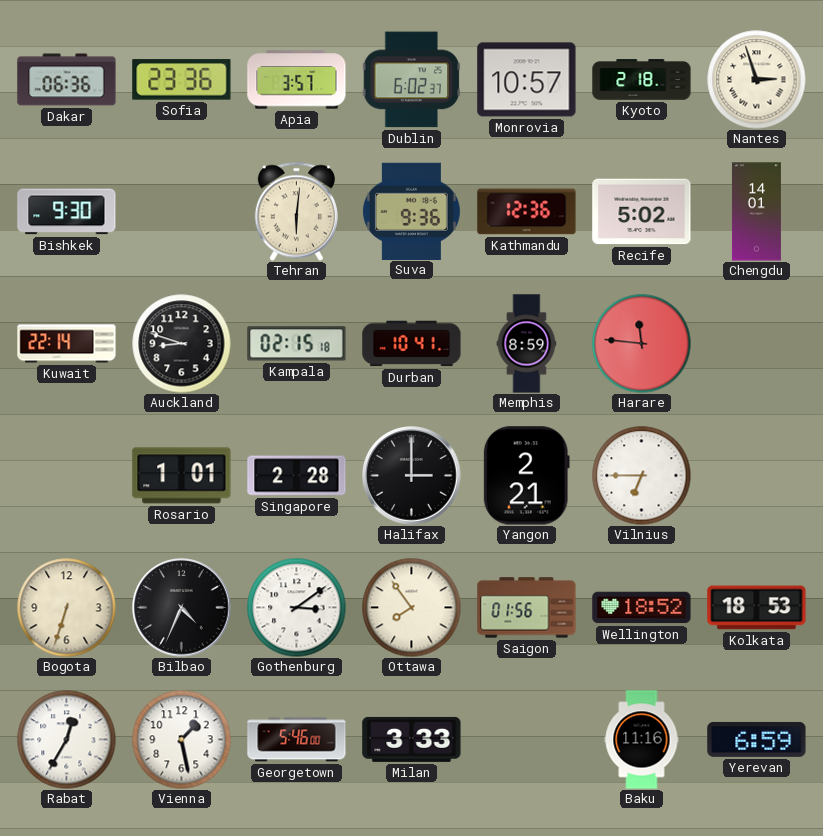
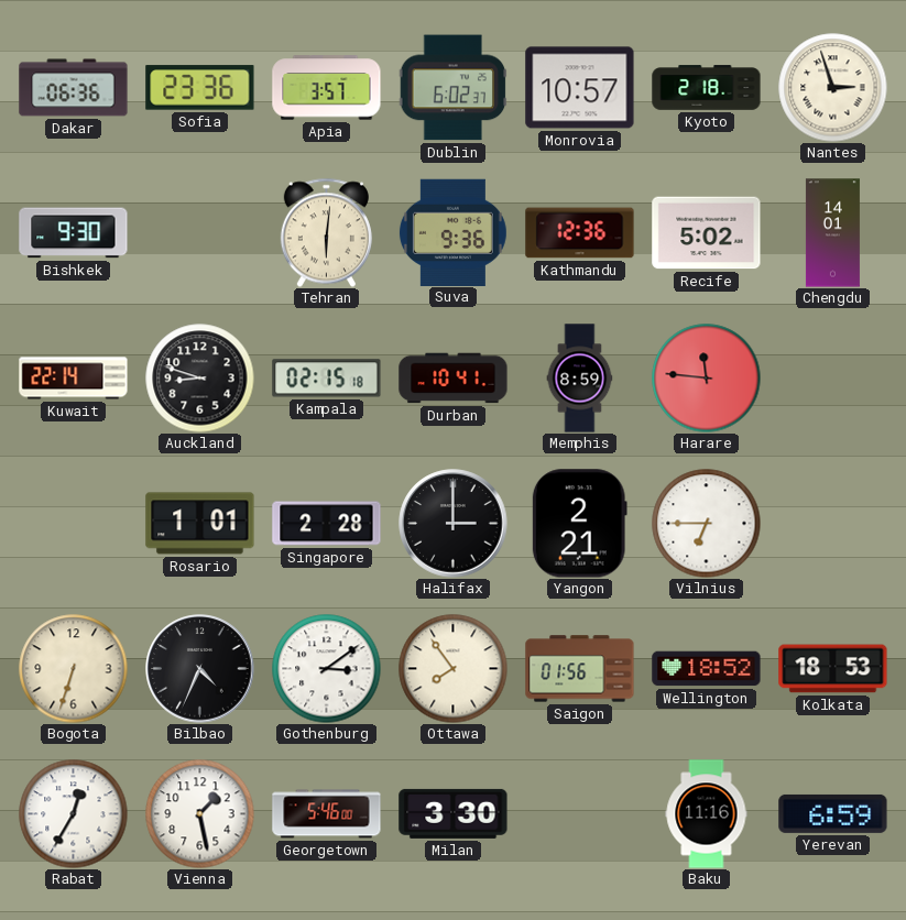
Milan: 3:33 -> 3:30
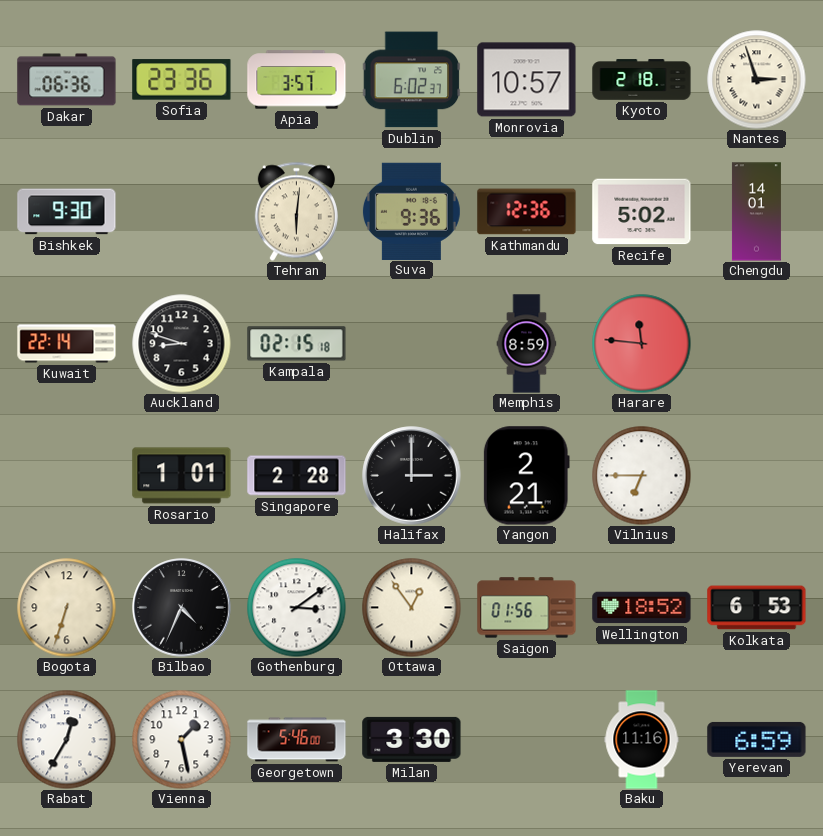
Durban: 10:41 -> none
Ottawa: 7:54 -> 12:54
Kolkata: 18:53 -> 6:53
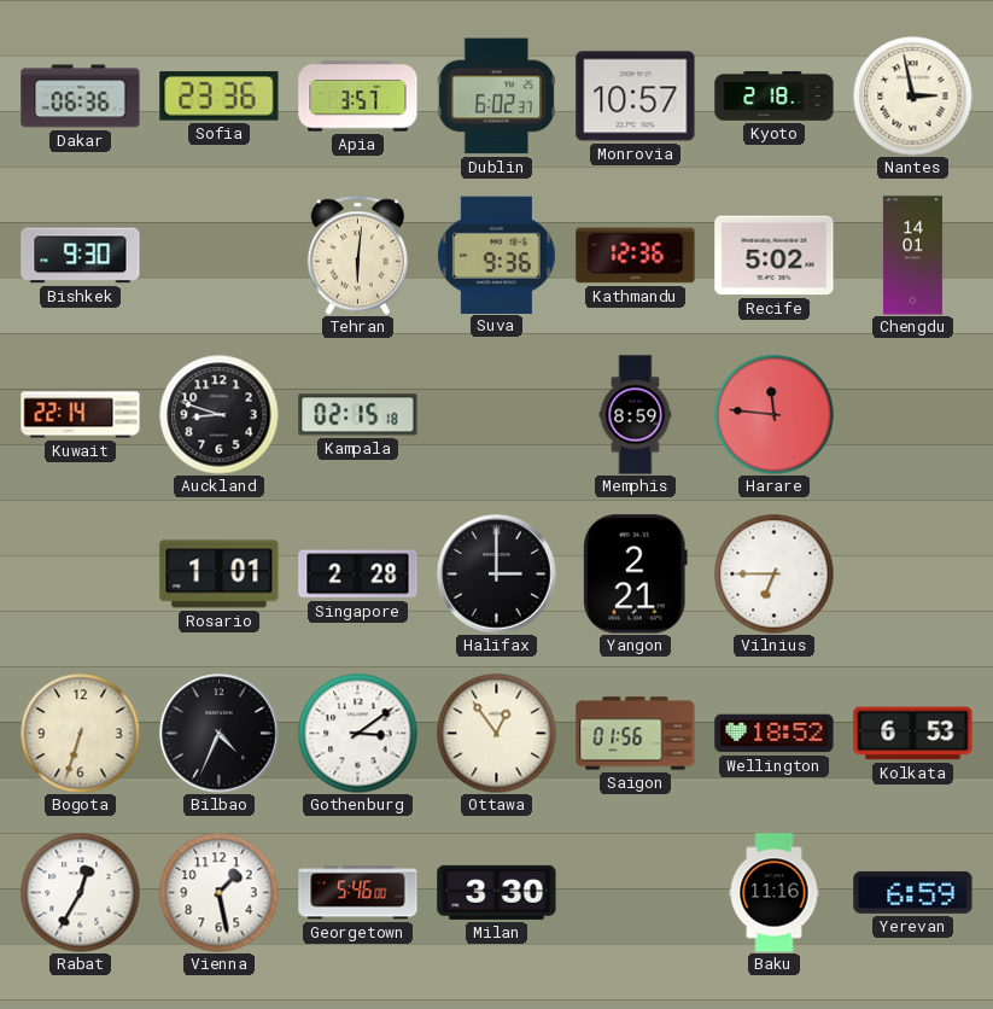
Nantes: 2:57 -> 2:58
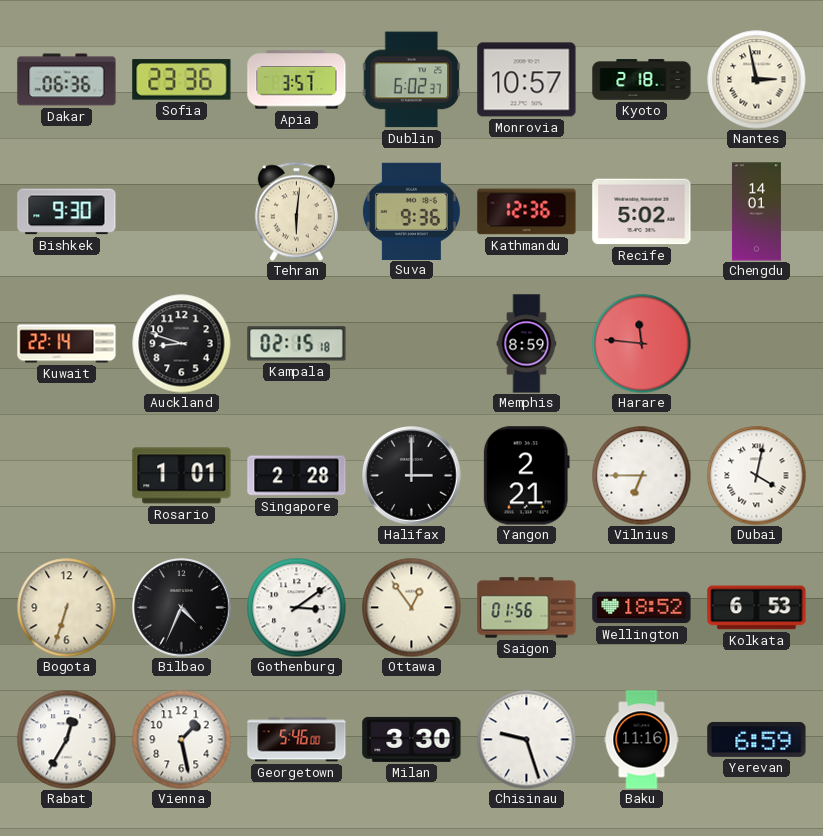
Dubai: none -> 4:02
Chisinau: none -> 9:27
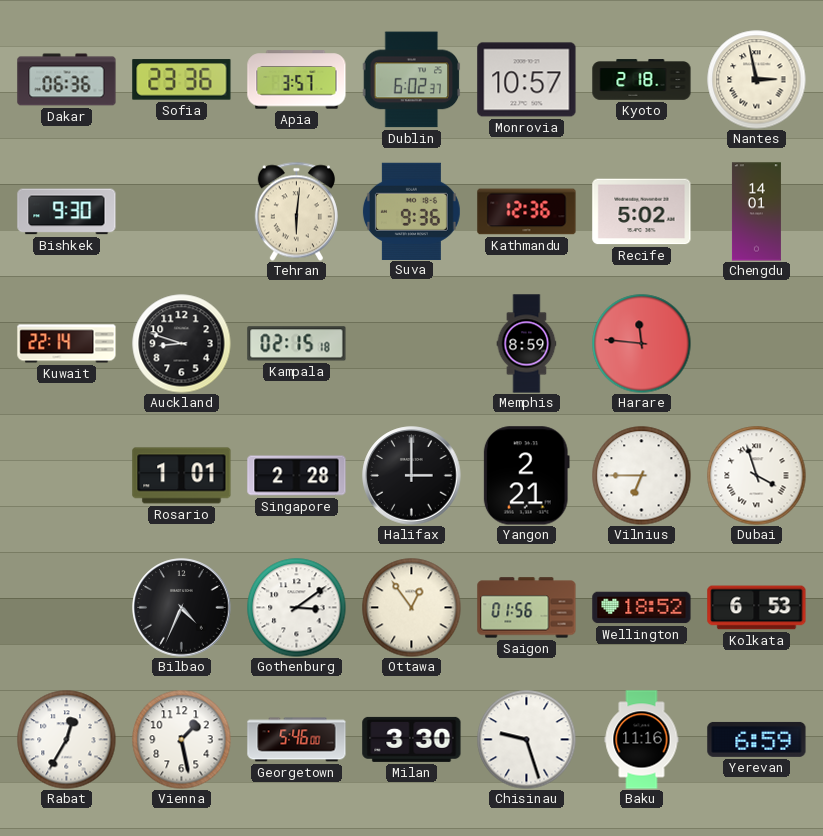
Dubai: 4:02 -> 3:57
Bogota: 6:33 -> none
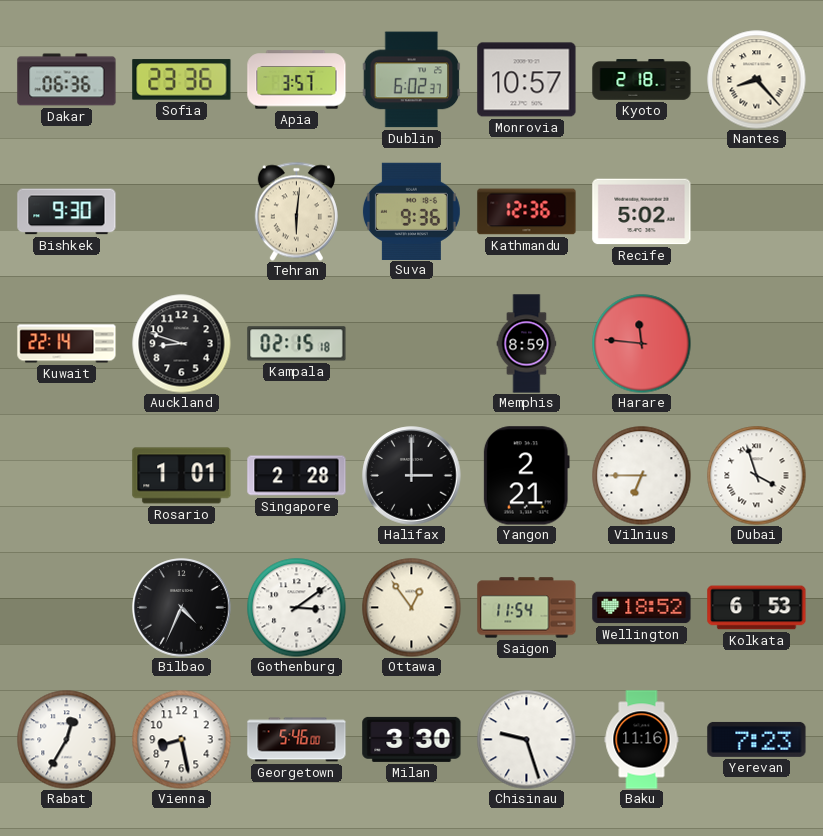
Nantes: 2:58 -> 8:23
Chengdu: 14:01 -> none
Saigon: 01:56 -> 11:54
Vienna: 1:28 -> 8:28
Yerevan: 6:59 -> 7:23
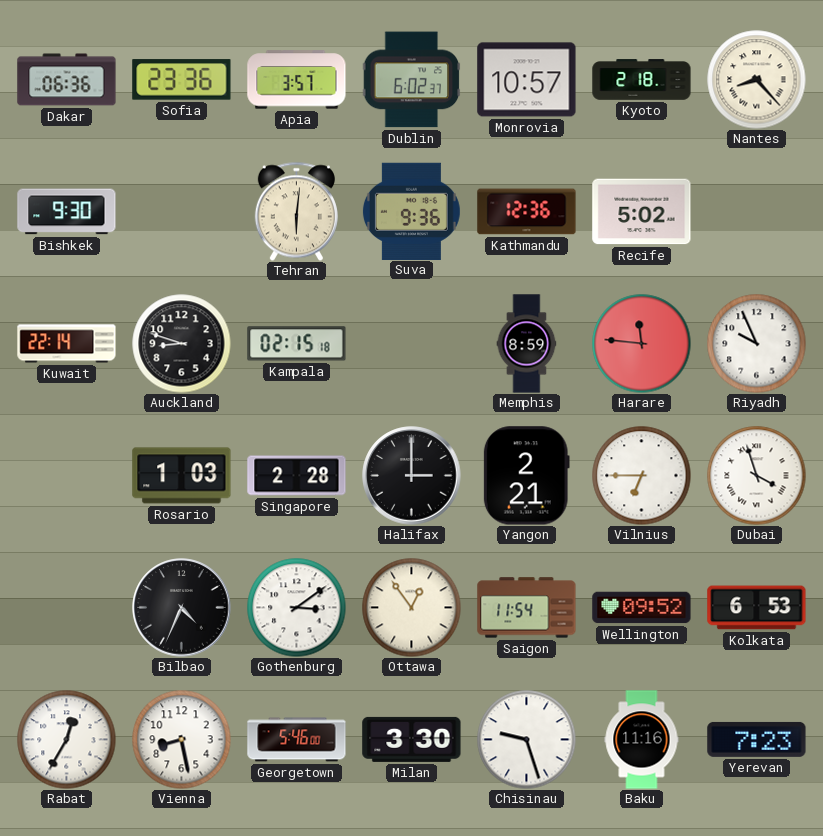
Riyadh: none -> 9:56
Rosario: 1:01 -> 1:03
Wellington: 18:52 -> 09:52
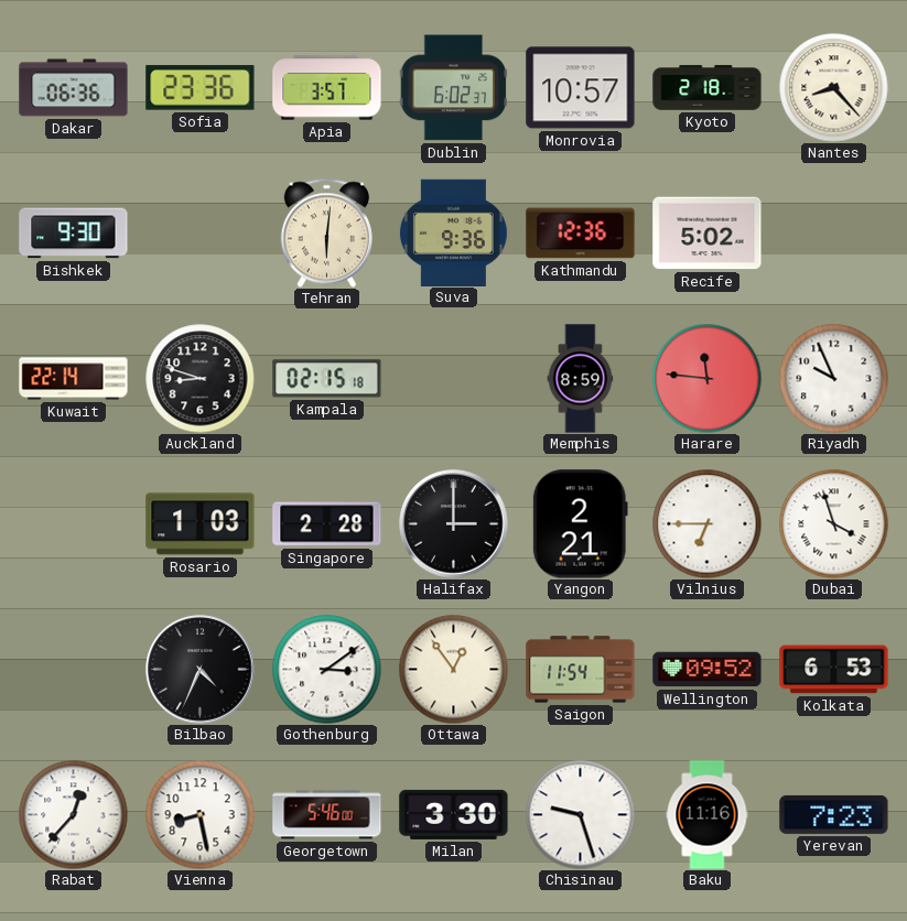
Rabat: 12:35 -> 12:37
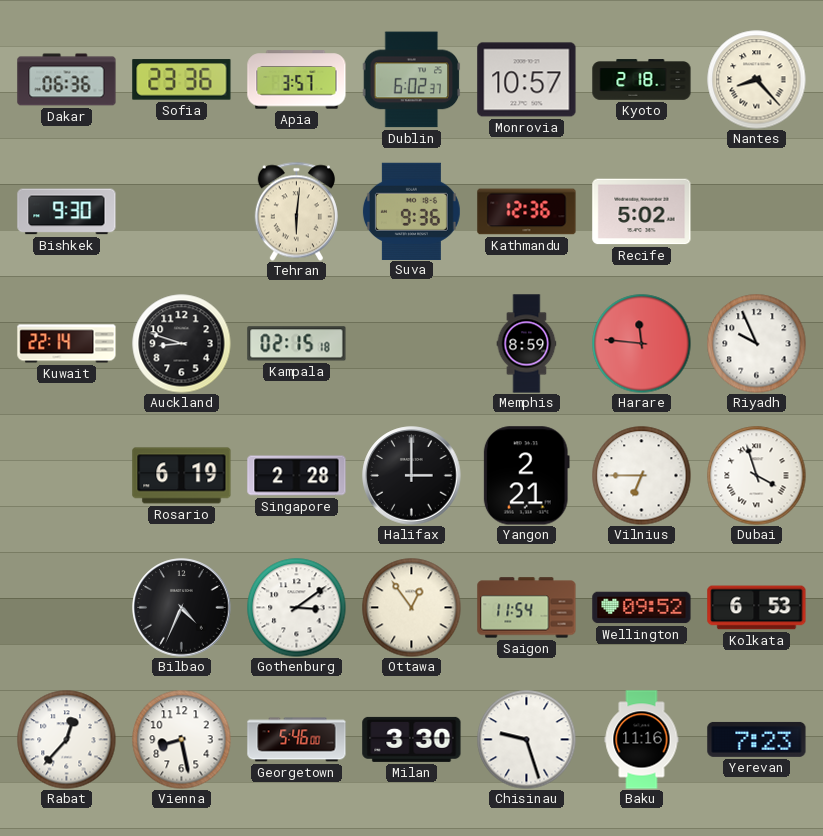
Rosario: 1:03 -> 6:19
